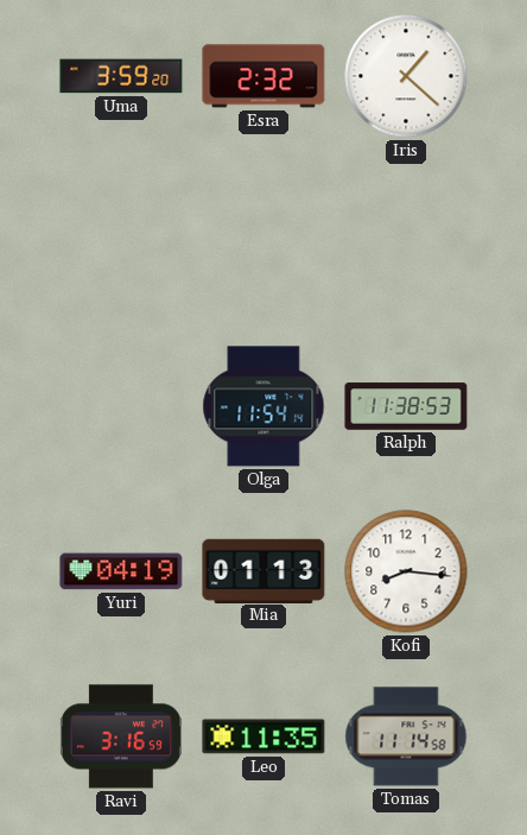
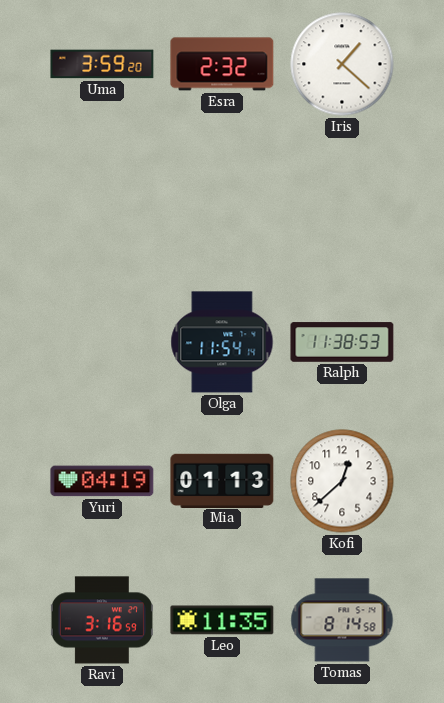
Kofi: 8:16 -> 12:38
Tomas: 11:14 -> 8:14
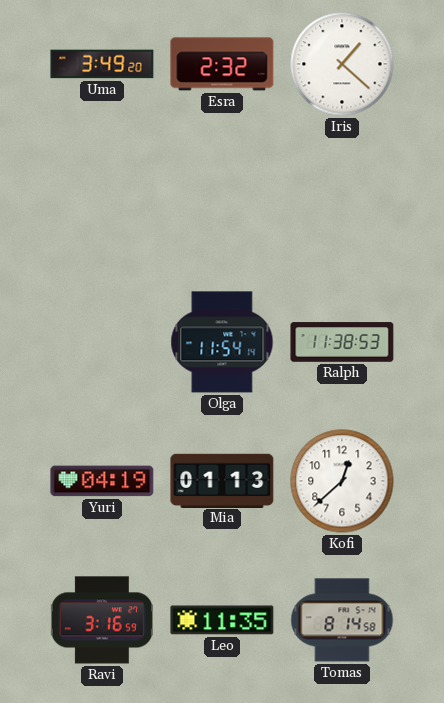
Uma: 3:59 -> 3:49
